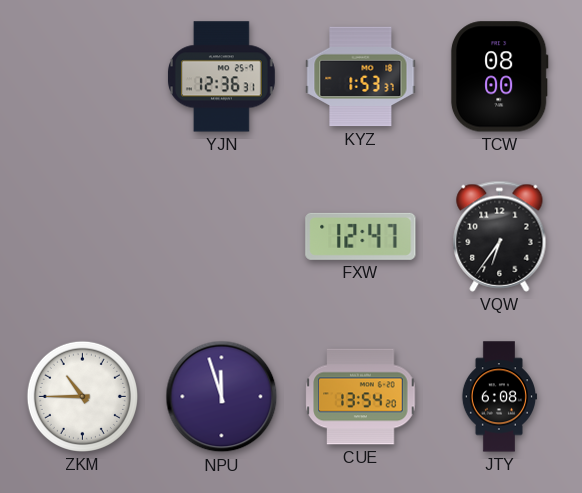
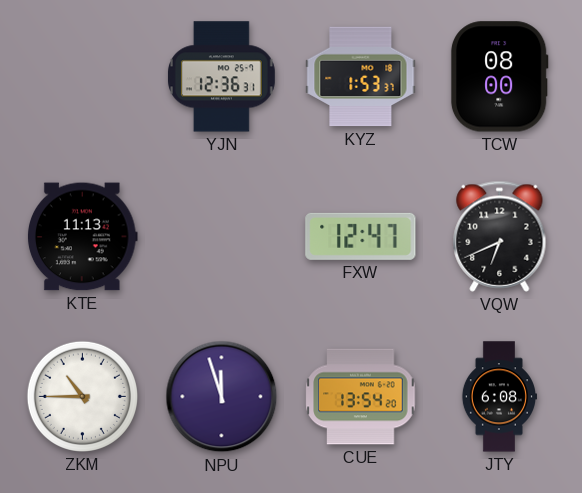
KTE: none -> 11:13
VQW: 6:36 -> 6:41
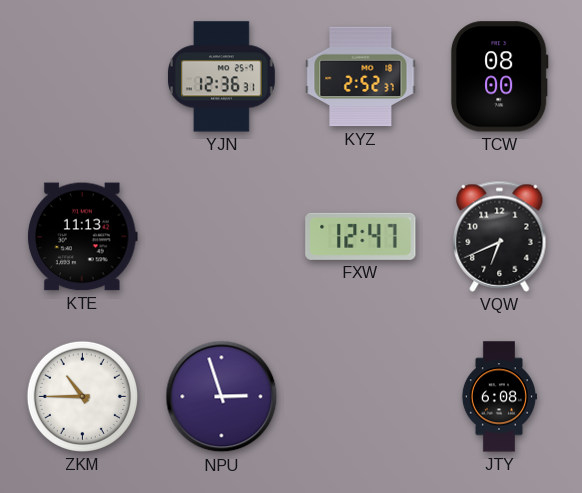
KYZ: 1:53 -> 2:52
NPU: 11:57 -> 2:57
CUE: 13:54 -> none
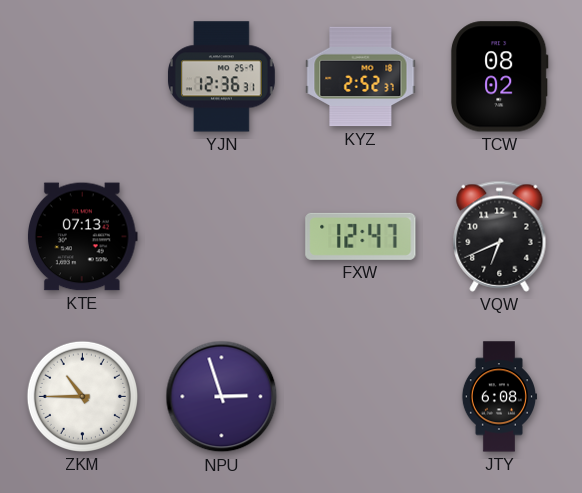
TCW: 08:00 -> 08:02
KTE: 11:13 -> 07:13
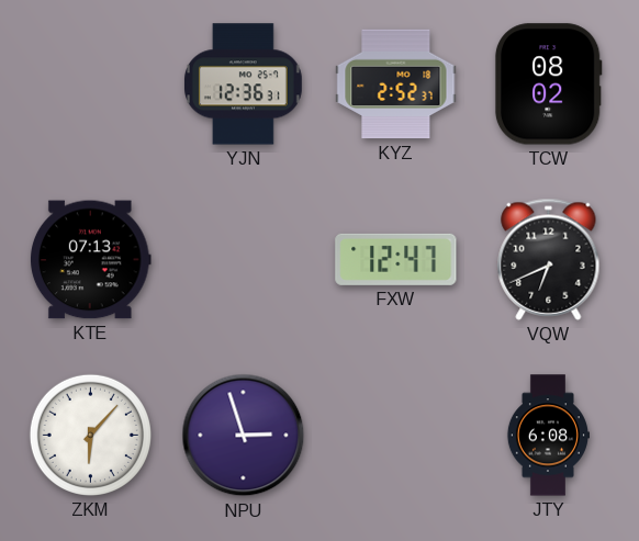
ZKM: 10:45 -> 6:07
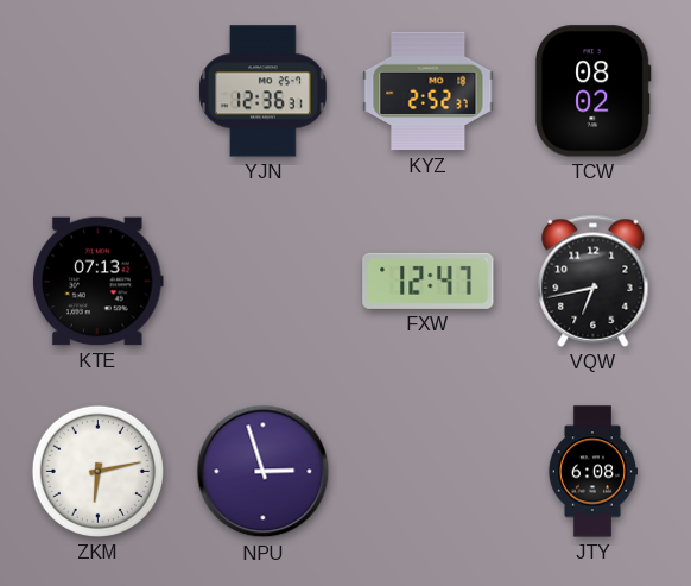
VQW: 6:41 -> 6:43
ZKM: 6:07 -> 6:13
